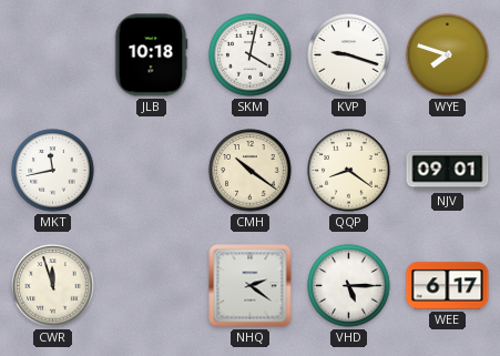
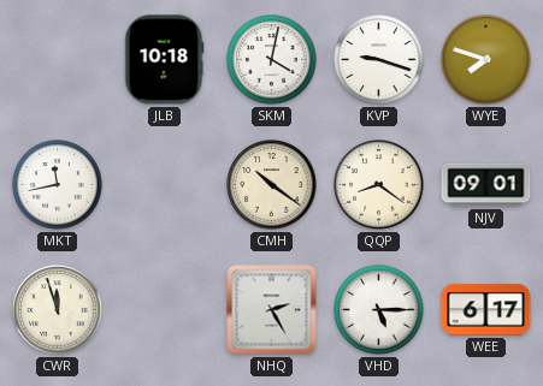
NHQ: 2:21 -> 2:25
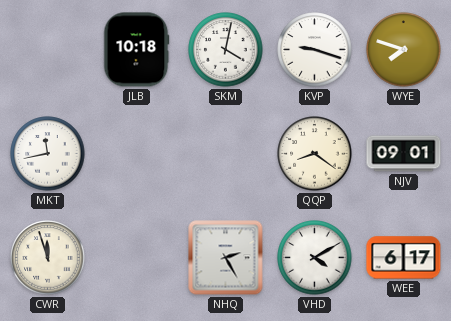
CMH: 10:21 -> none
VHD: 5:15 -> 4:10
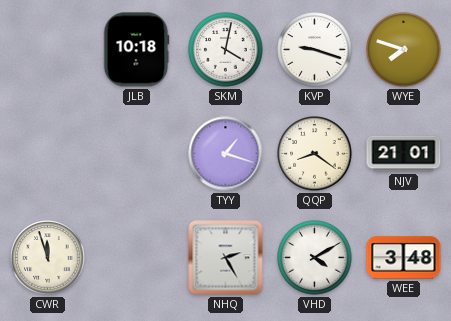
MKT: 11:43 -> none
TYY: none -> 1:18
NJV: 09:01 -> 21:01
WEE: 6:17 -> 3:48
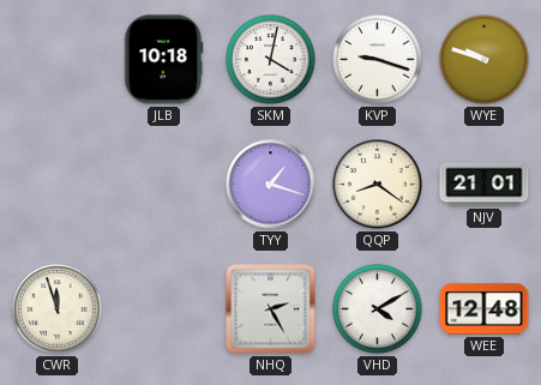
WYE: 7:48 -> 9:48
WEE: 3:48 -> 12:48
